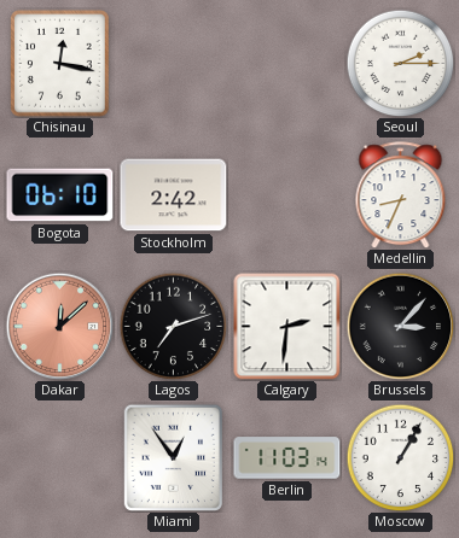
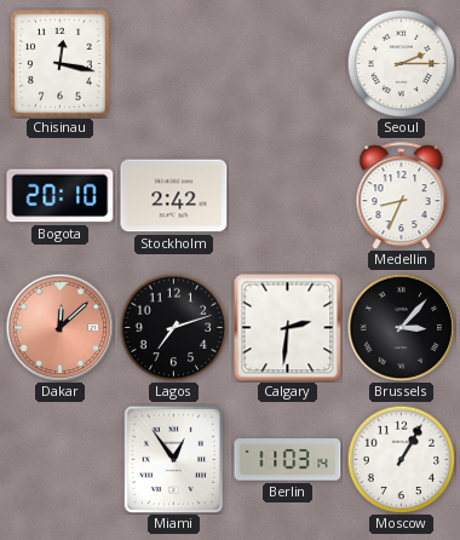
Bogota: 06:10 -> 20:10
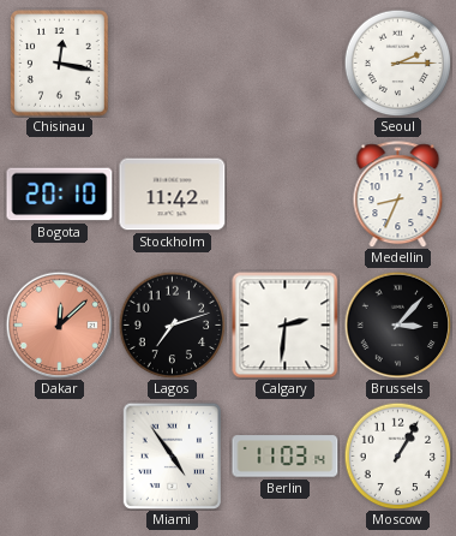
Stockholm: 2:42 -> 11:42
Miami: 12:54 -> 4:54
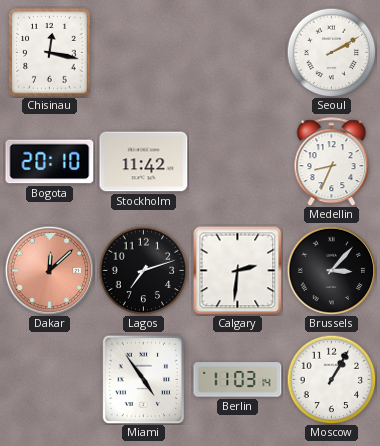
Seoul: 2:15 -> 2:10
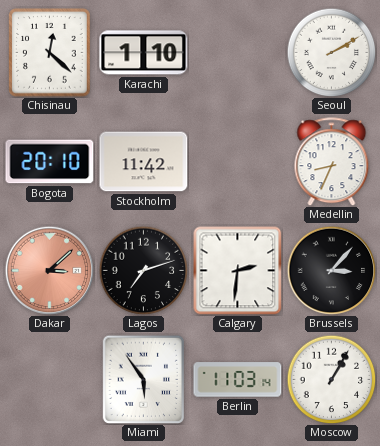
Chisinau: 12:17 -> 12:22
Karachi: none -> 1:10
Dakar: 12:08 -> 3:08
Miami: 4:54 -> 5:54
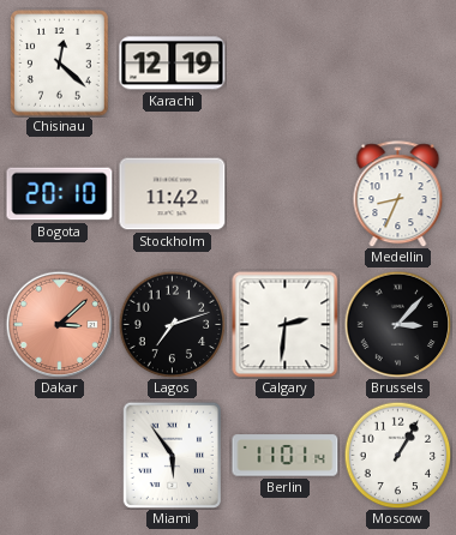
Karachi: 1:10 -> 12:19
Seoul: 2:10 -> none
Berlin: 11:03 -> 11:01
